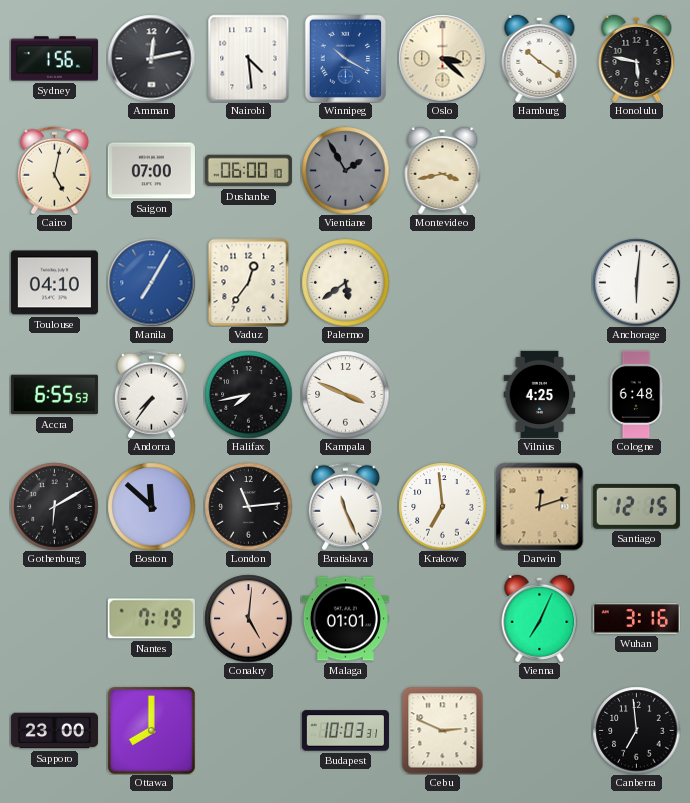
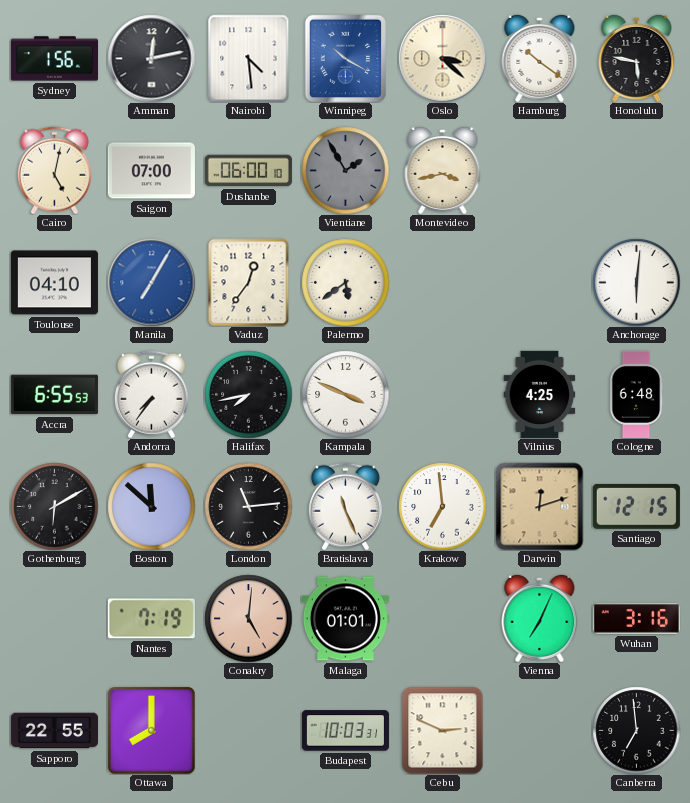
Sapporo: 23:00 -> 22:55
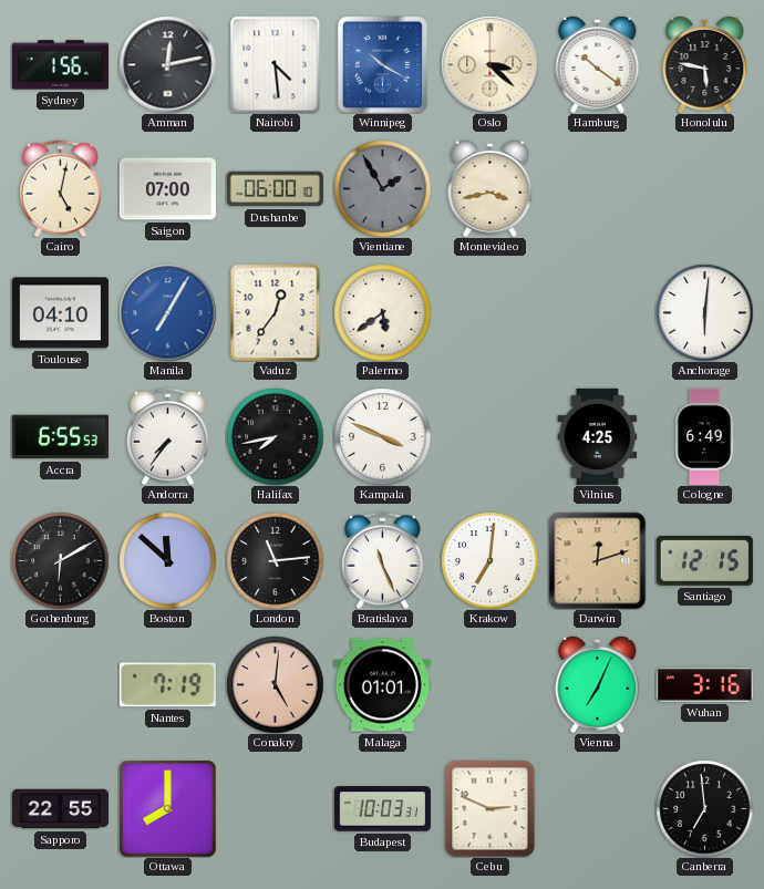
Cologne: 6:48 -> 6:49
Krakow: 6:59 -> 7:01
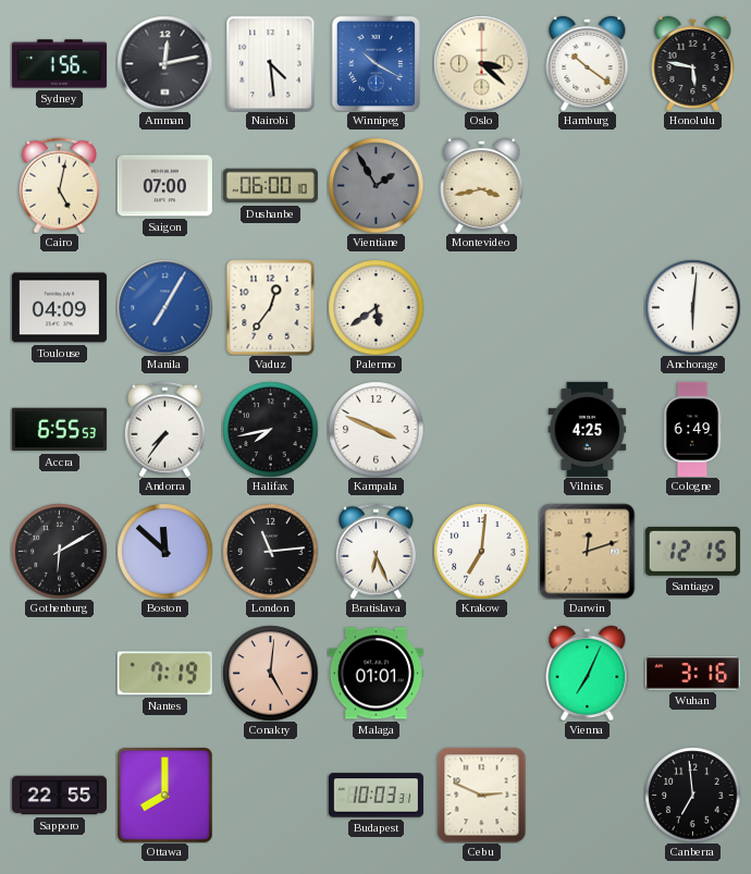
Toulouse: 04:10 -> 04:09
Bratislava: 11:26 -> 6:26
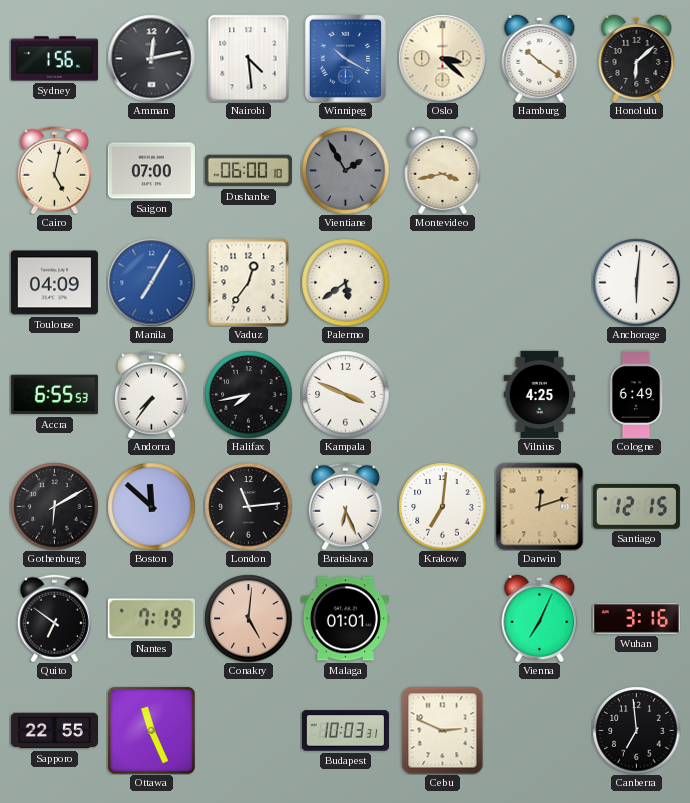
Honolulu: 5:47 -> 6:08
Quito: none -> 6:51
Ottawa: 8:00 -> 11:26
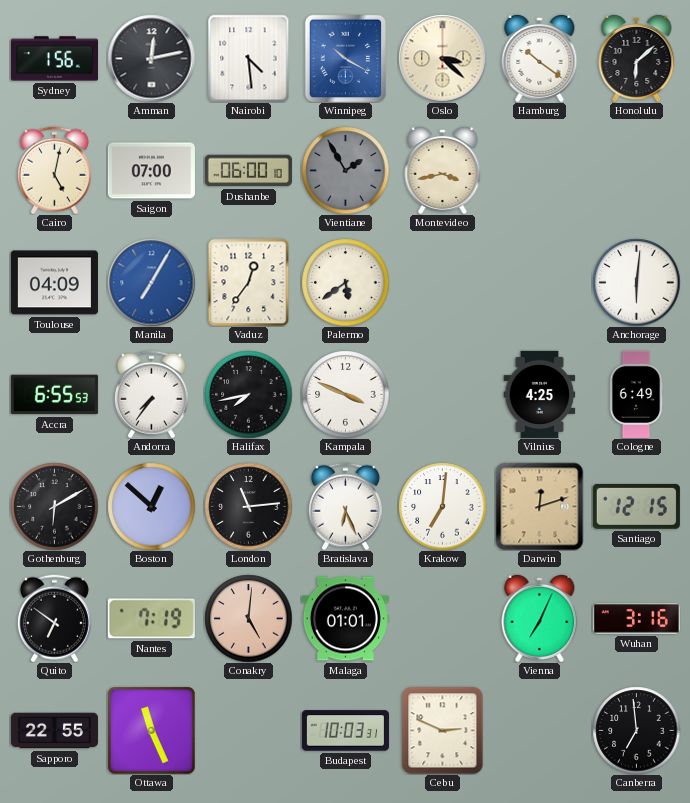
Boston: 11:52 -> 12:52
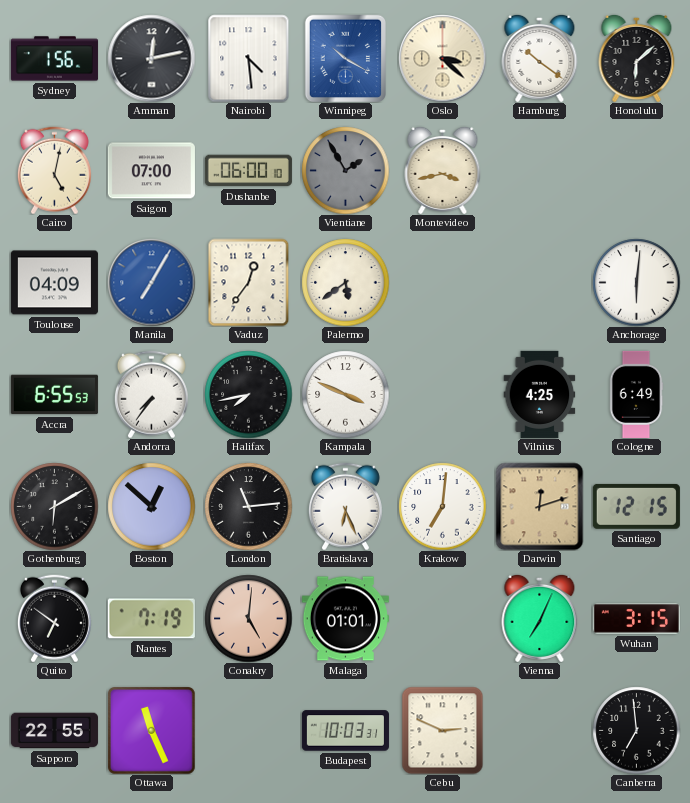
Wuhan: 3:16 -> 3:15
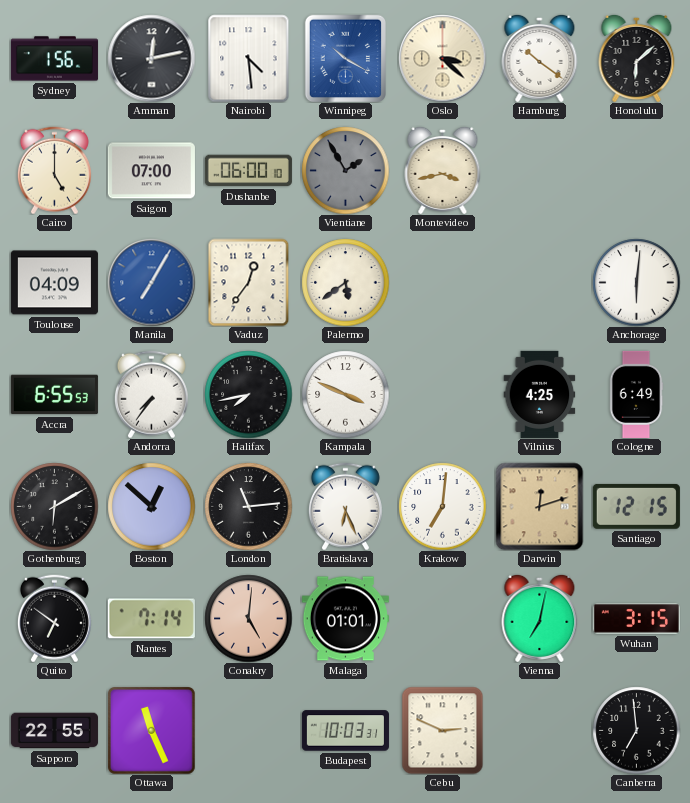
Cairo: 5:02 -> 5:00
Nantes: 7:19 -> 7:14
Vienna: 7:04 -> 7:02
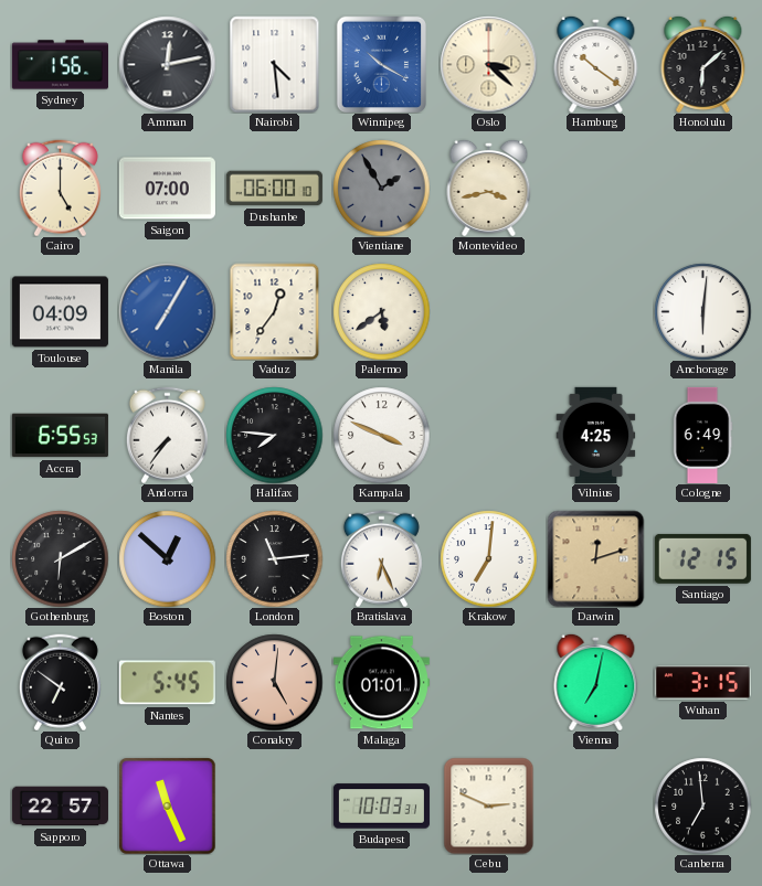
Halifax: 7:43 -> 7:46
Nantes: 7:14 -> 5:45
Sapporo: 22:55 -> 22:57
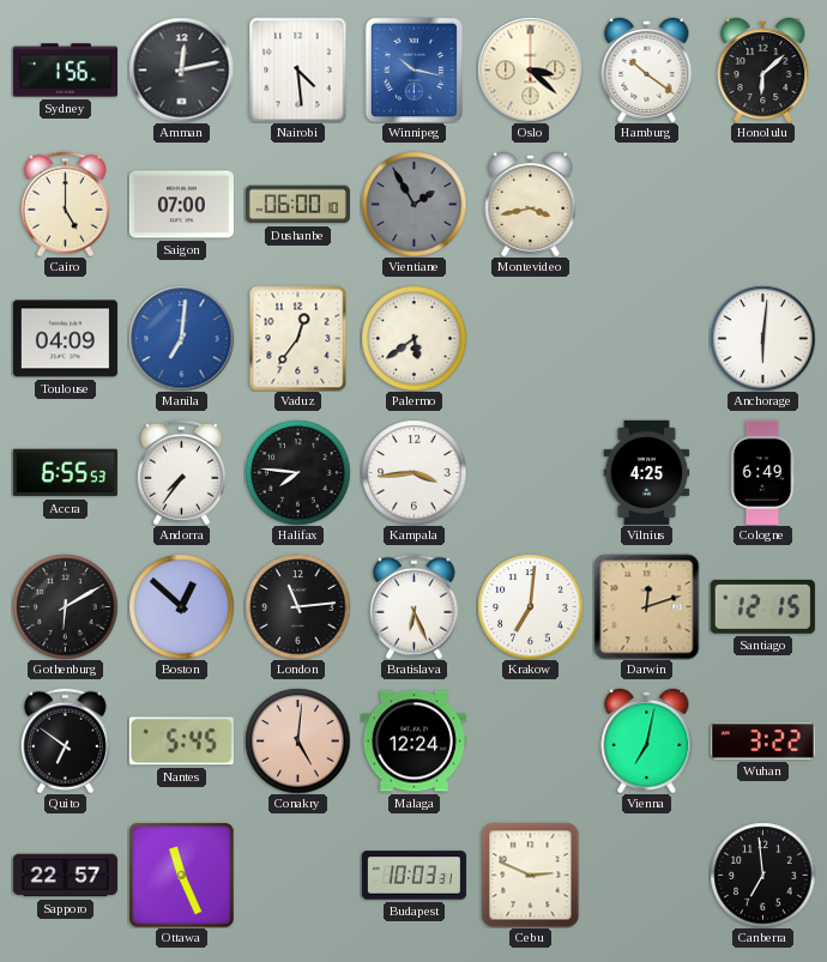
Winnipeg: 10:20 -> 10:17
Manila: 7:05 -> 7:01
Kampala: 3:49 -> 3:44
Malaga: 01:01 -> 12:24
Wuhan: 3:15 -> 3:22
